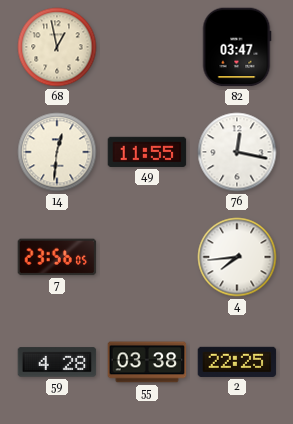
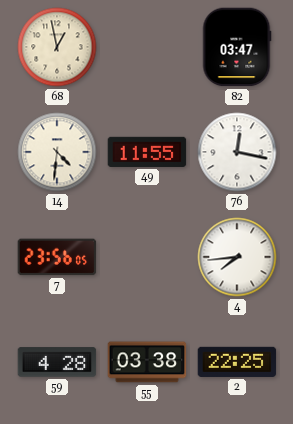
14: 12:31 -> 4:31
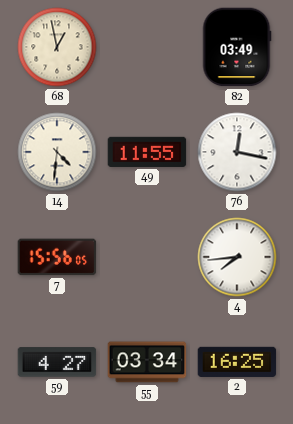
82: 03:47 -> 03:49
7: 23:56 -> 15:56
59: 4:28 -> 4:27
55: 03:38 -> 03:34
2: 22:25 -> 16:25
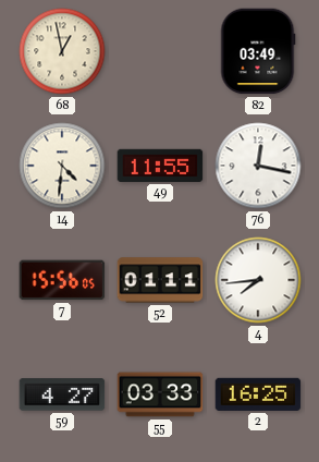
52: none -> 01:11
55: 03:34 -> 03:33
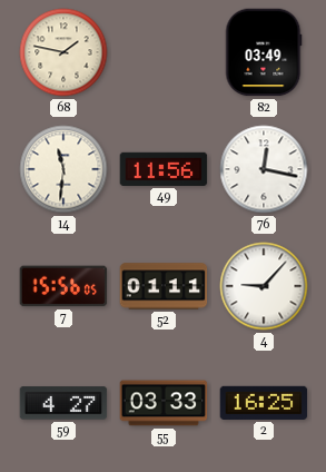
68: 12:58 -> 1:47
14: 4:31 -> 11:31
49: 11:55 -> 11:56
4: 7:44 -> 9:07
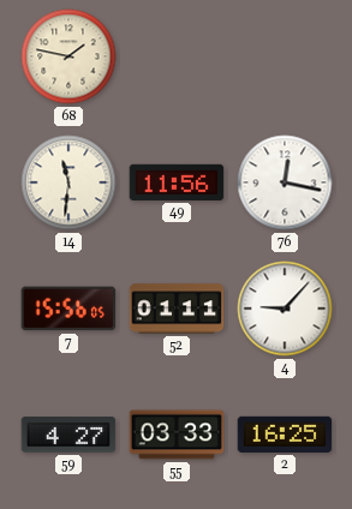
82: 03:49 -> none
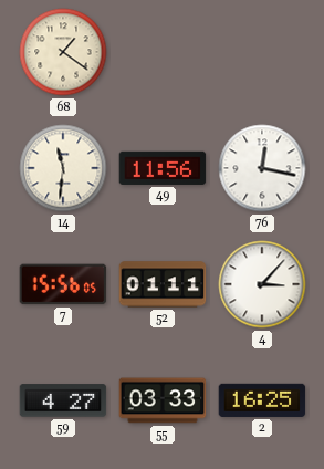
68: 1:47 -> 1:21
4: 9:07 -> 3:07
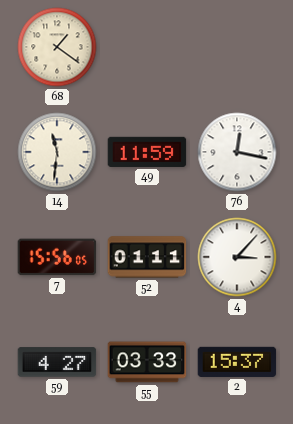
49: 11:56 -> 11:59
2: 16:25 -> 15:37
